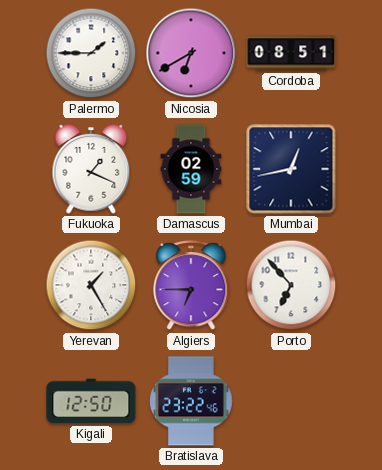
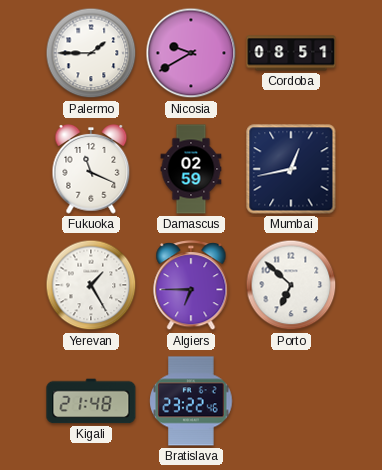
Nicosia: 6:40 -> 9:40
Fukuoka: 1:19 -> 11:19
Porto: 6:53 -> 6:52
Kigali: 12:50 -> 21:48
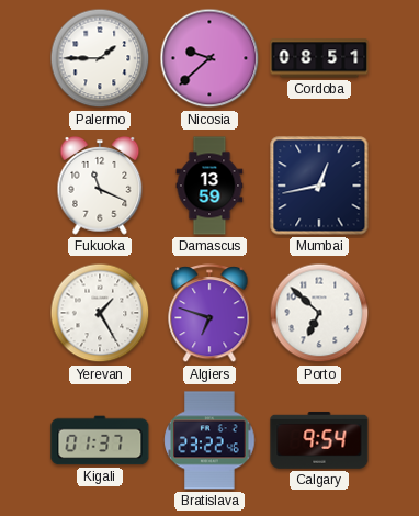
Nicosia: 9:40 -> 9:38
Damascus: 02:59 -> 13:59
Algiers: 6:45 -> 6:48
Kigali: 21:48 -> 01:37
Calgary: none -> 9:54
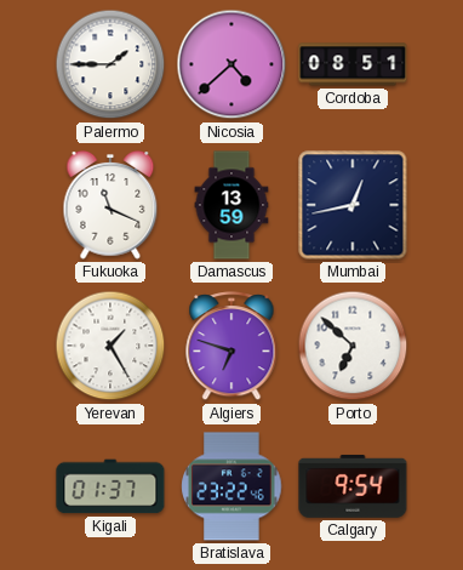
Nicosia: 9:38 -> 4:38
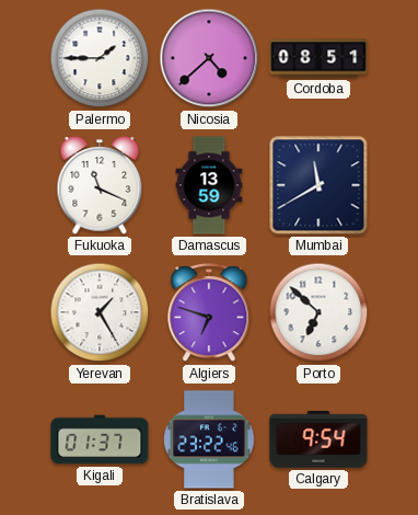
Mumbai: 12:43 -> 11:40
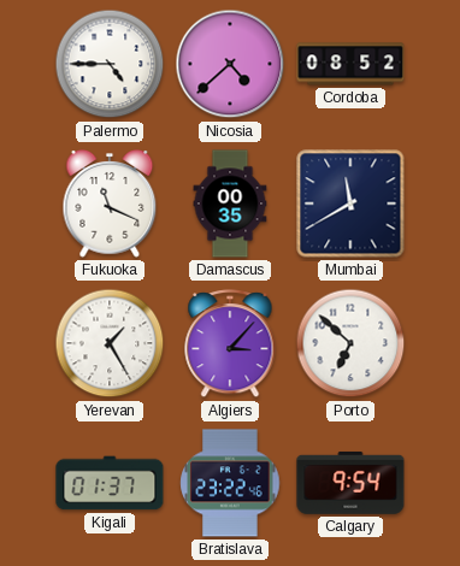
Palermo: 1:45 -> 4:45
Cordoba: 08:51 -> 08:52
Damascus: 13:59 -> 00:35
Algiers: 6:48 -> 3:07
